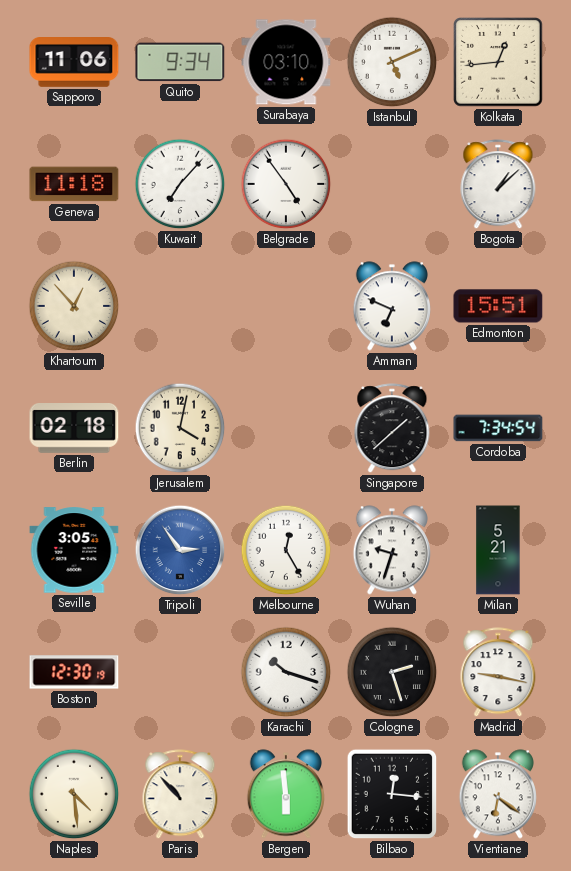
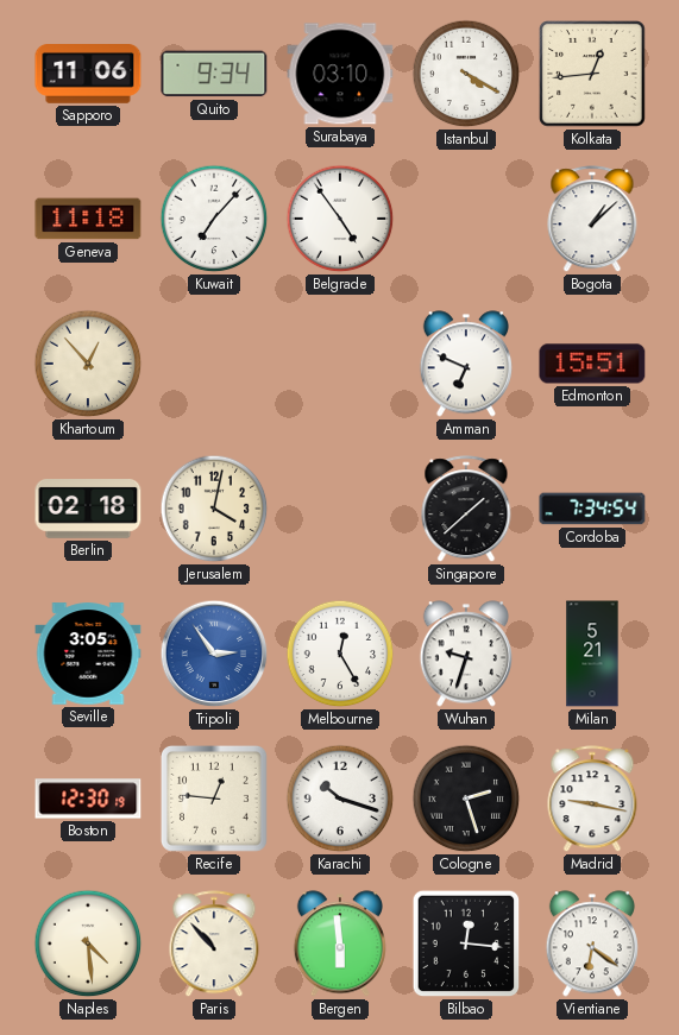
Istanbul: 5:11 -> 4:20
Recife: none -> 12:46
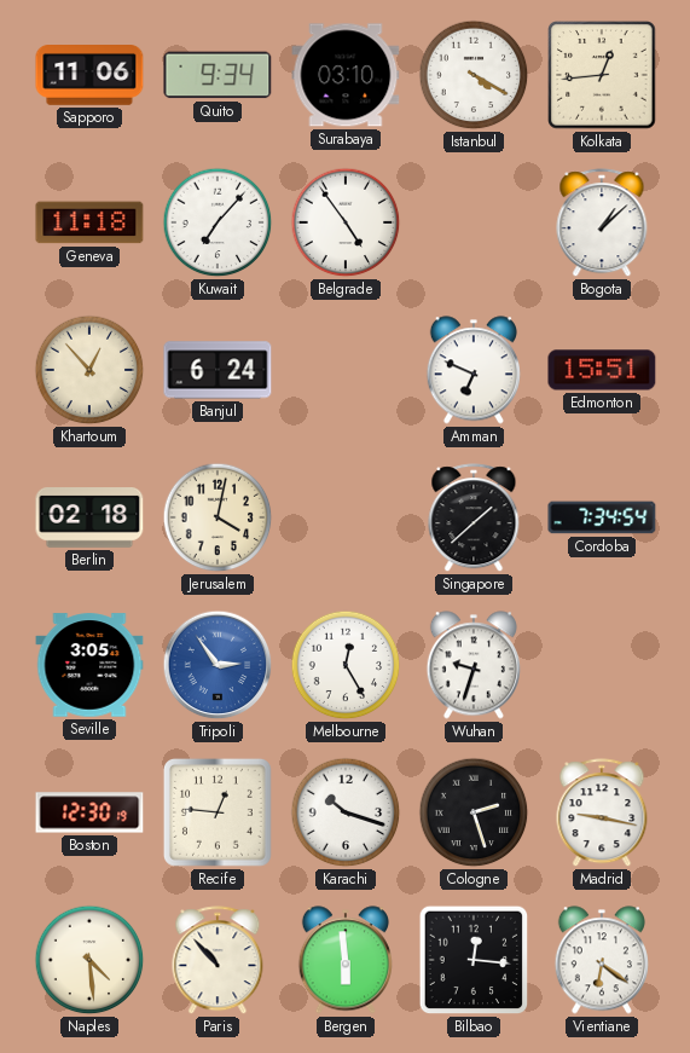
Banjul: none -> 6:24
Milan: 5:21 -> none
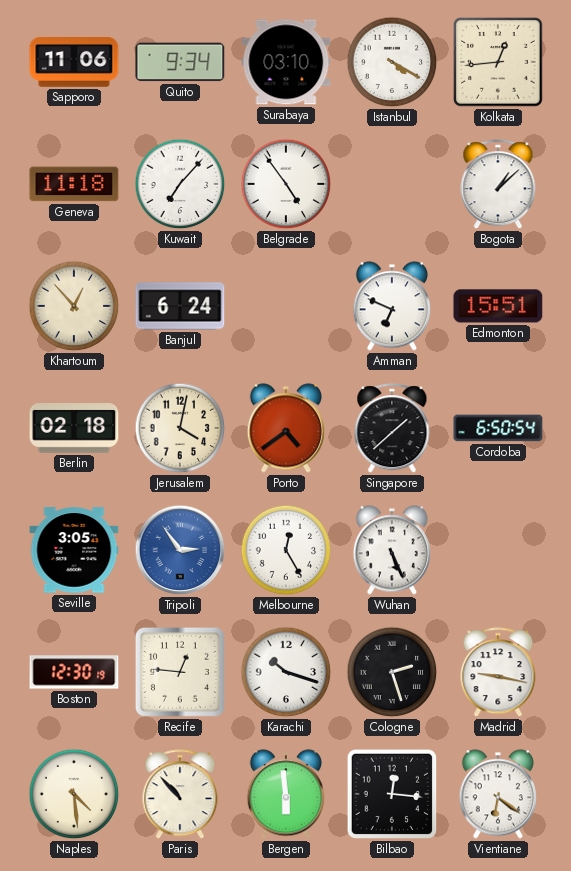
Porto: none -> 4:39
Cordoba: 7:34 -> 6:50
Wuhan: 9:33 -> 5:26
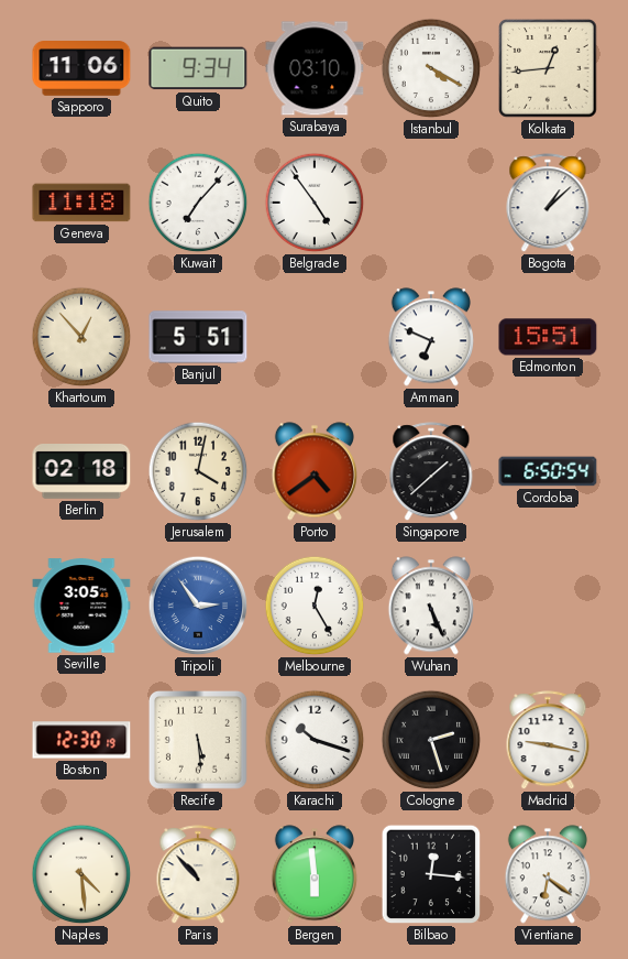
Banjul: 6:24 -> 5:51
Recife: 12:46 -> 5:29
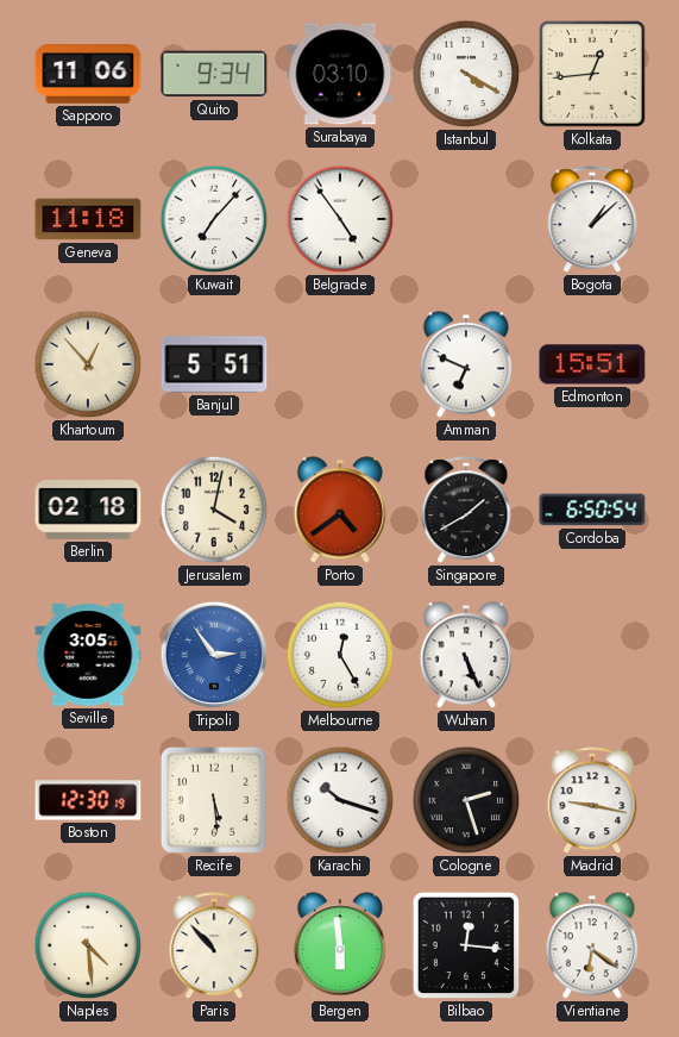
Singapore: 1:38 -> 1:40
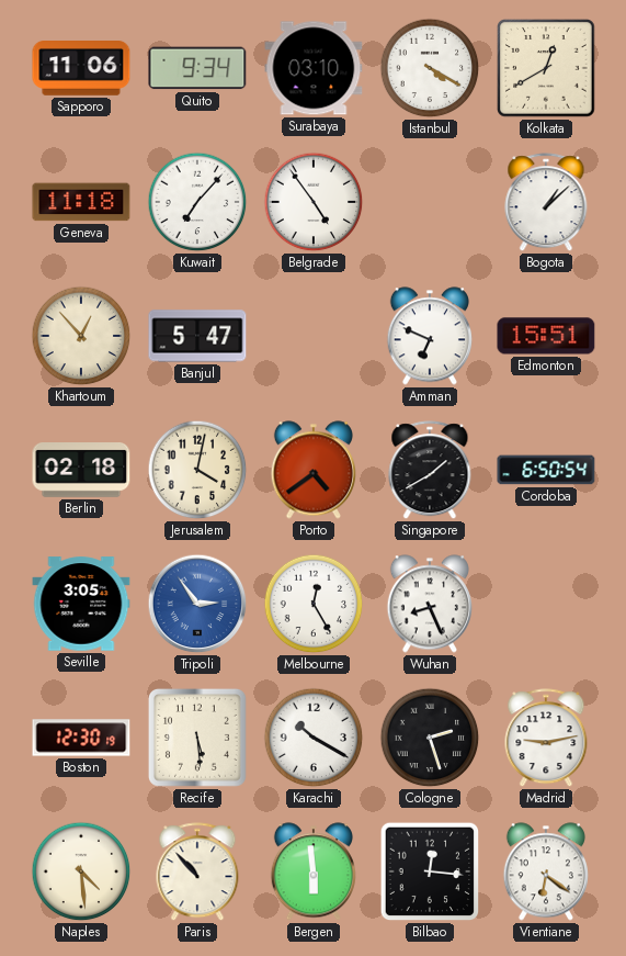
Kolkata: 12:44 -> 12:40
Banjul: 5:51 -> 5:47
Wuhan: 5:26 -> 8:26
Karachi: 10:18 -> 10:20
Madrid: 9:17 -> 9:13
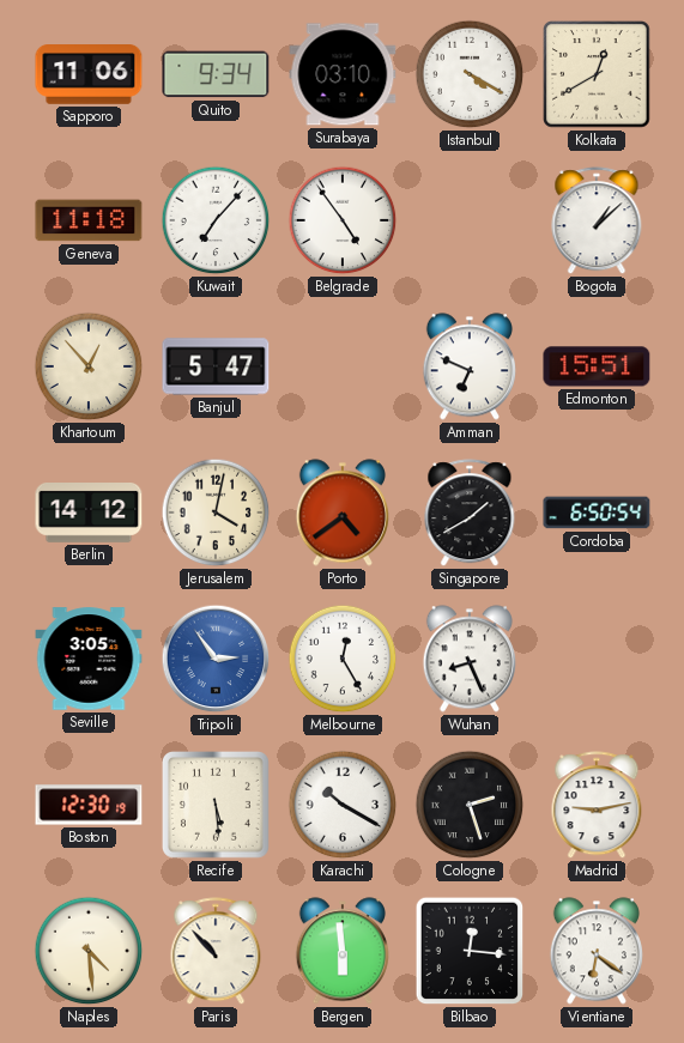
Berlin: 02:18 -> 14:12
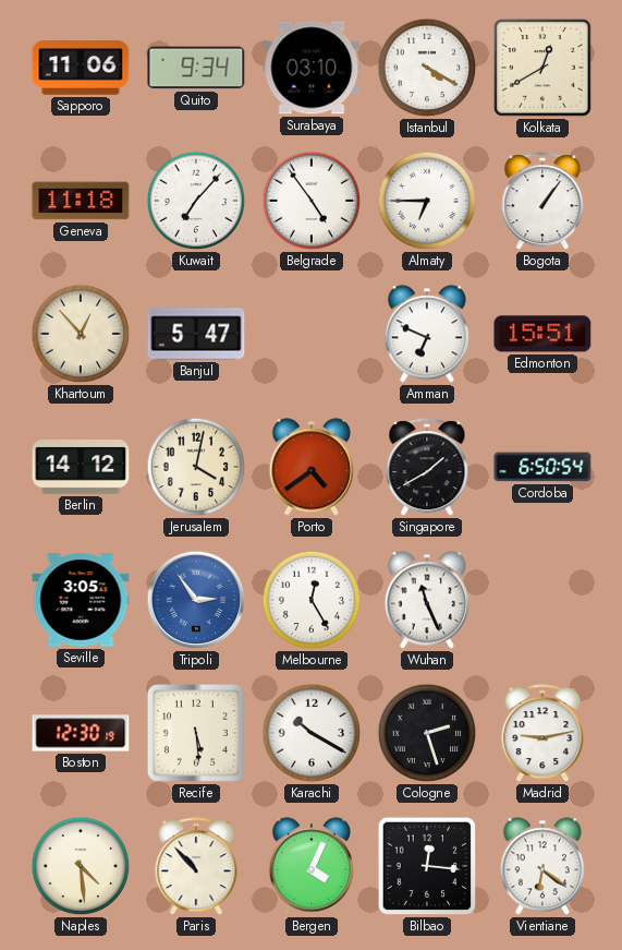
Almaty: none -> 6:45
Bogota: 1:08 -> 1:06
Wuhan: 8:26 -> 11:26
Bergen: 5:59 -> 4:04
